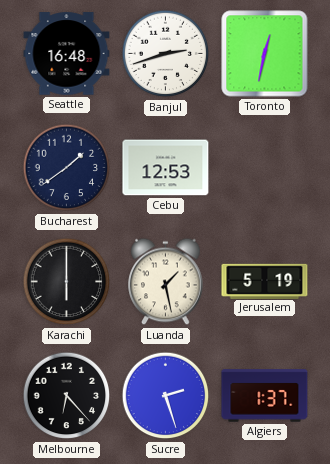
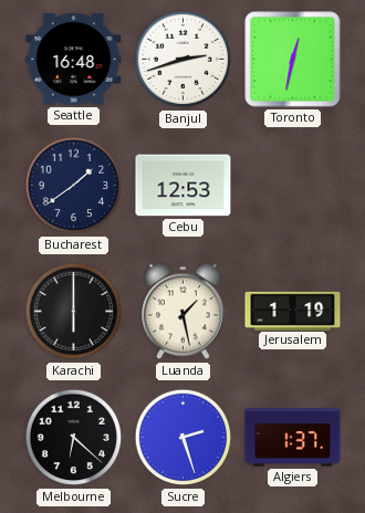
Jerusalem: 5:19 -> 1:19
Melbourne: 6:23 -> 6:22
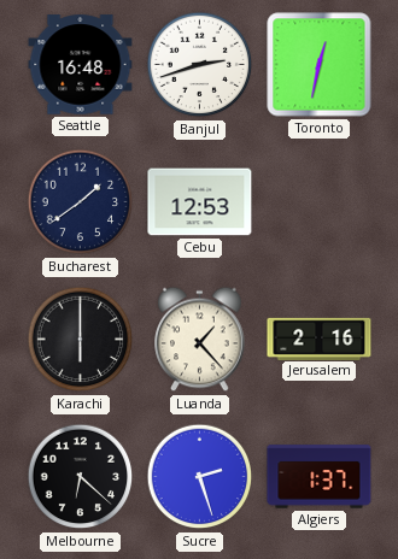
Luanda: 1:28 -> 1:23
Jerusalem: 1:19 -> 2:16
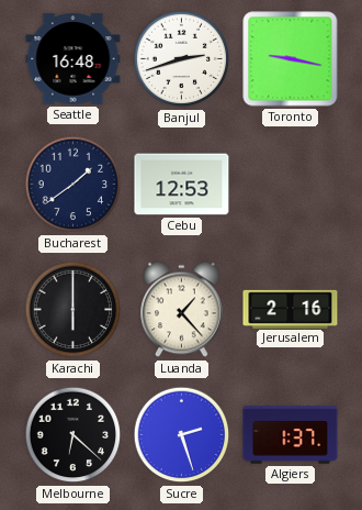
Toronto: 12:32 -> 9:17
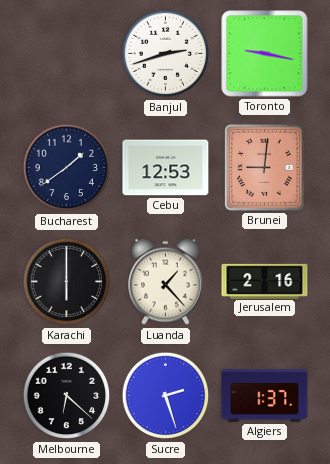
Seattle: 16:48 -> none
Brunei: none -> 9:01
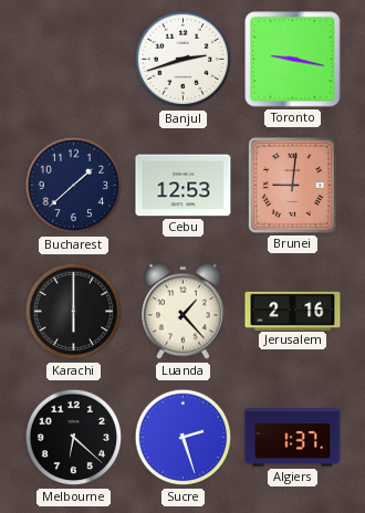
Bucharest: 1:39 -> 1:38
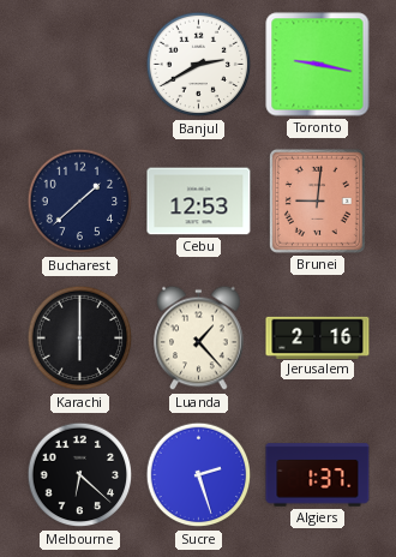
Banjul: 2:42 -> 2:40
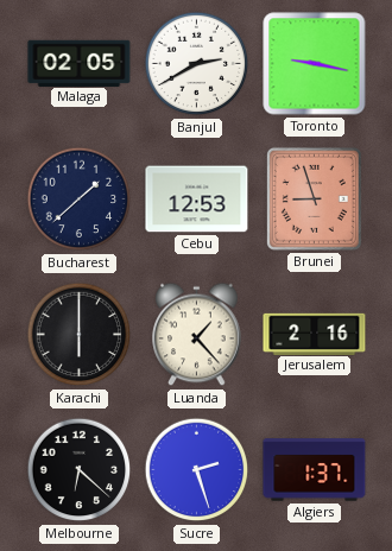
Malaga: none -> 02:05
Brunei: 9:01 -> 8:57
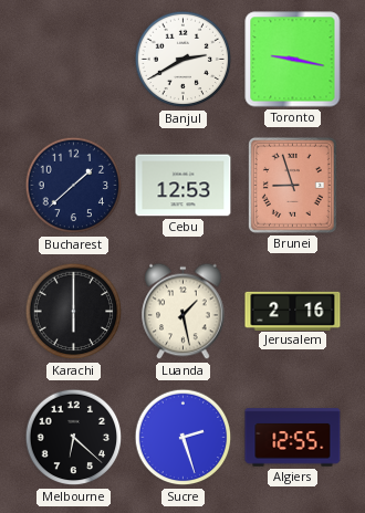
Malaga: 02:05 -> none
Luanda: 1:23 -> 1:28
Algiers: 1:37 -> 12:55
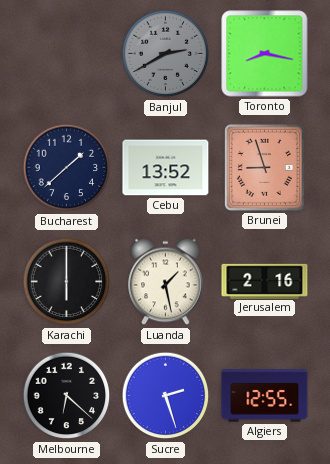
Banjul dial: white -> grey
Toronto: 9:17 -> 8:17
Cebu: 12:53 -> 13:52
